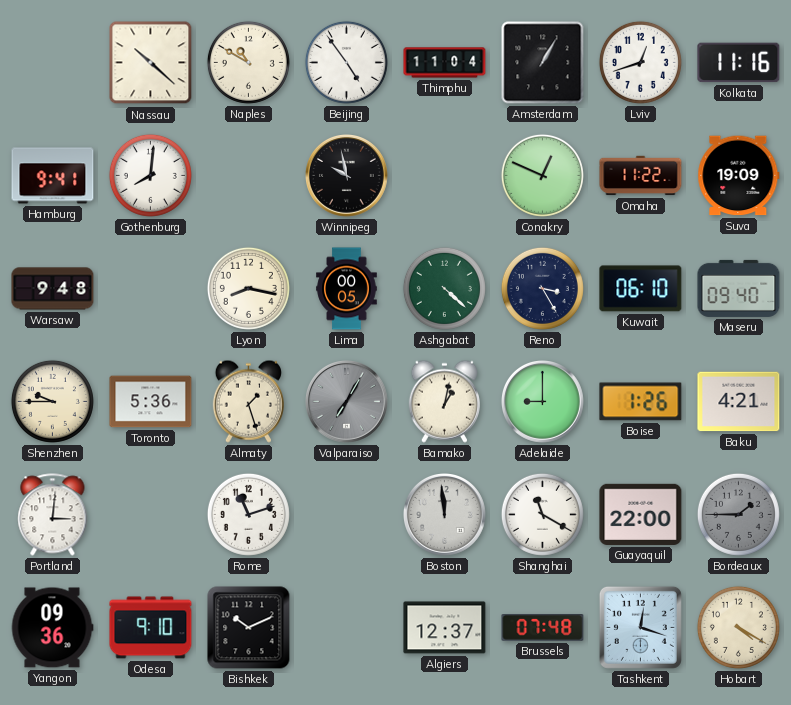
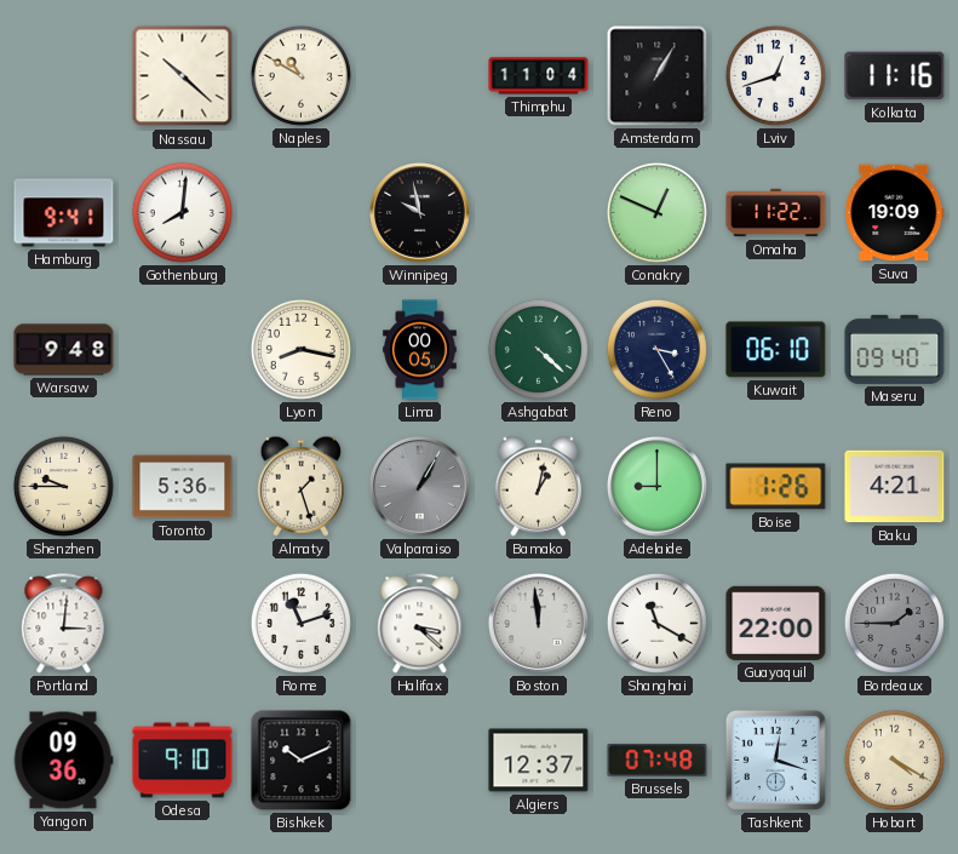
Beijing: 4:54 -> none
Valparaiso: 7:05 -> 1:05
Halifax: none -> 3:22
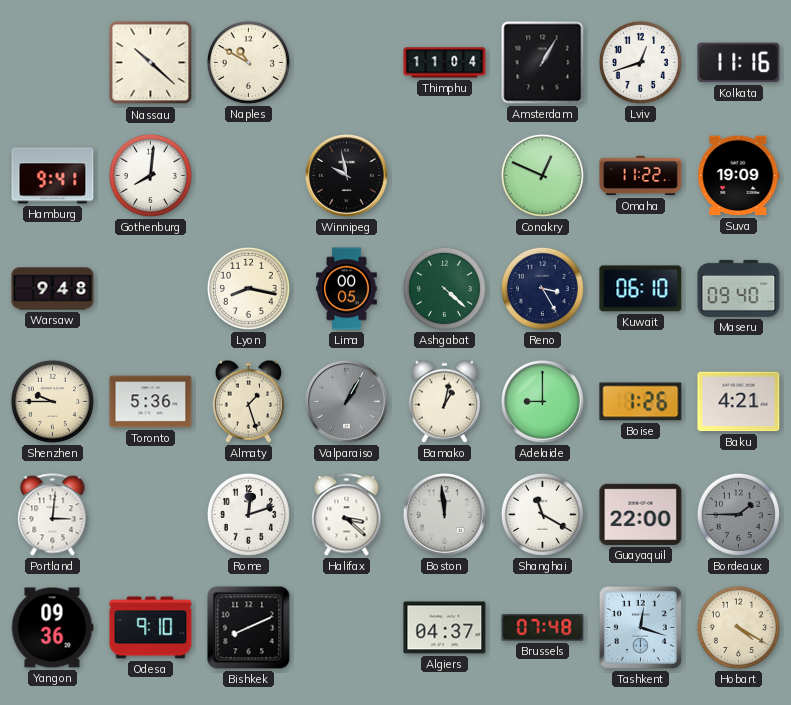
Rome: 11:12 -> 12:12
Bishkek: 10:11 -> 8:11
Algiers: 12:37 -> 04:37
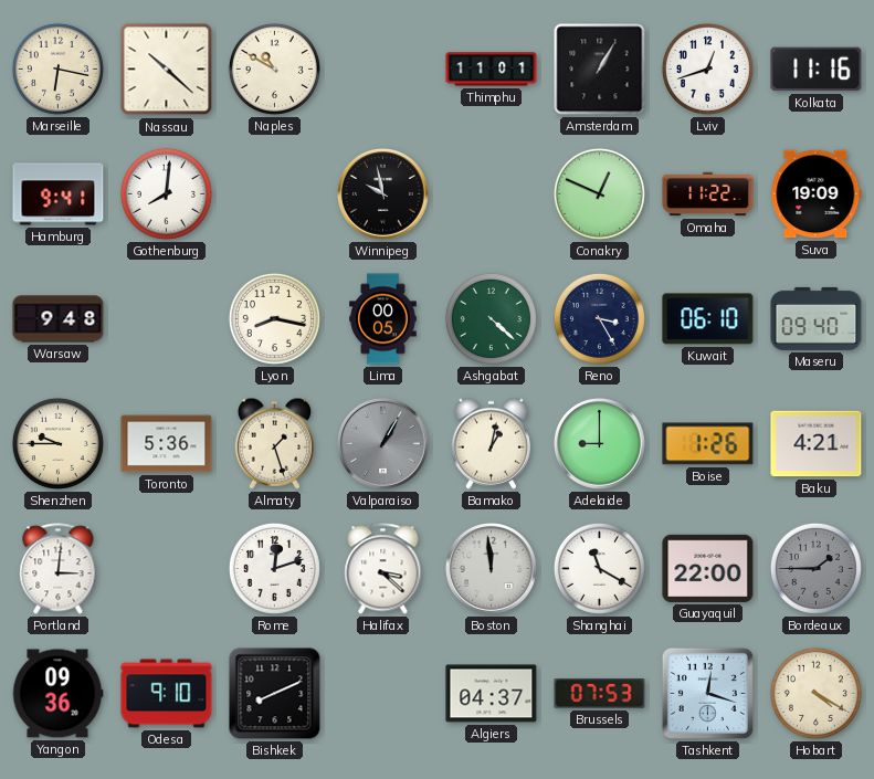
Marseille: none -> 6:17
Thimphu: 11:04 -> 11:01
Brussels: 07:48 -> 07:53
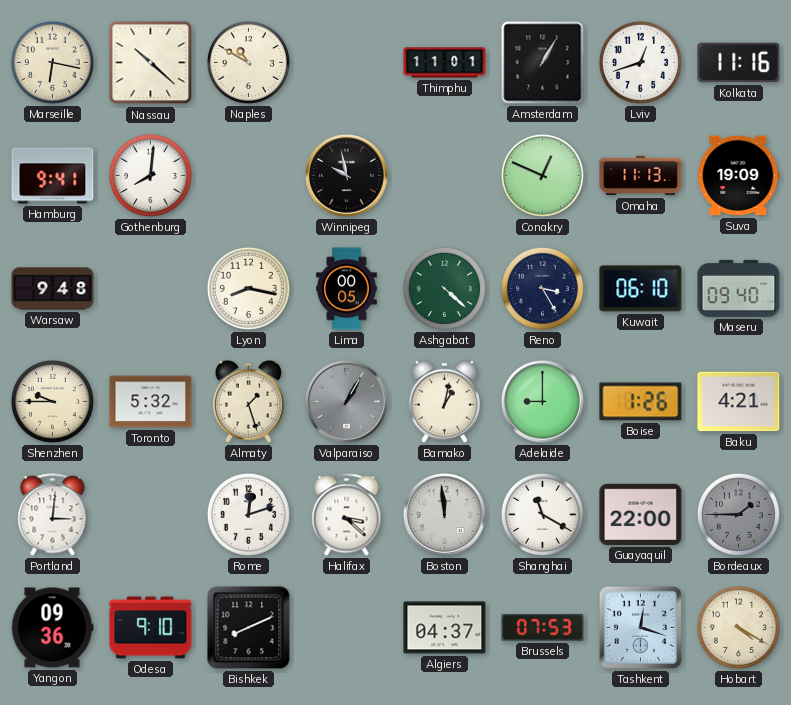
Omaha: 11:22 -> 11:13
Toronto: 5:36 -> 5:32
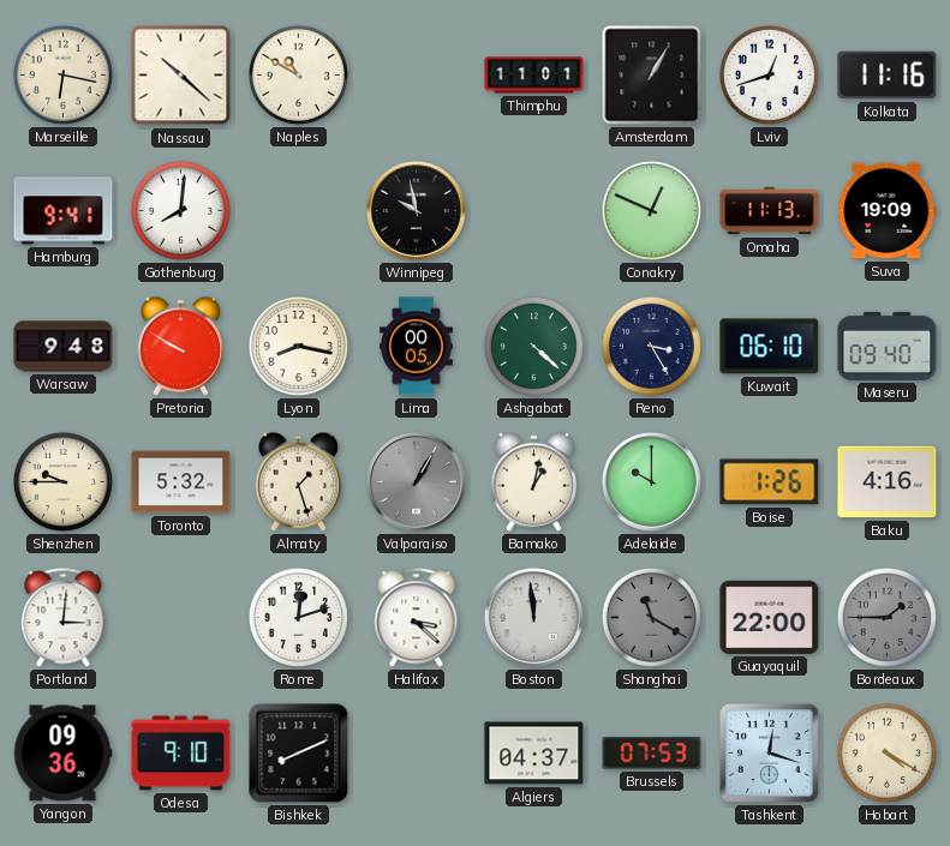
Pretoria: none -> 9:50
Adelaide: 9:00 -> 10:00
Baku: 4:21 -> 4:16
Shanghai dial: white -> grey
